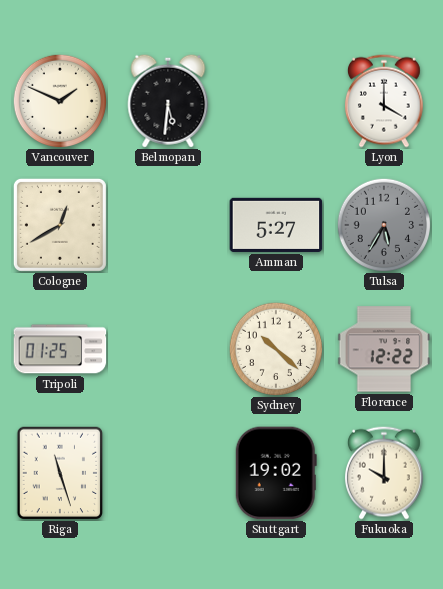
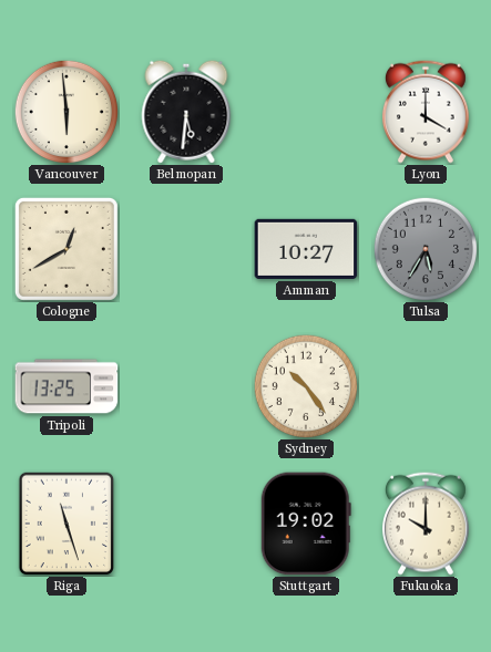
Vancouver: 1:49 -> 5:59
Amman: 5:27 -> 10:27
Tripoli: 01:25 -> 13:25
Sydney: 10:22 -> 10:24
Florence: 12:22 -> none
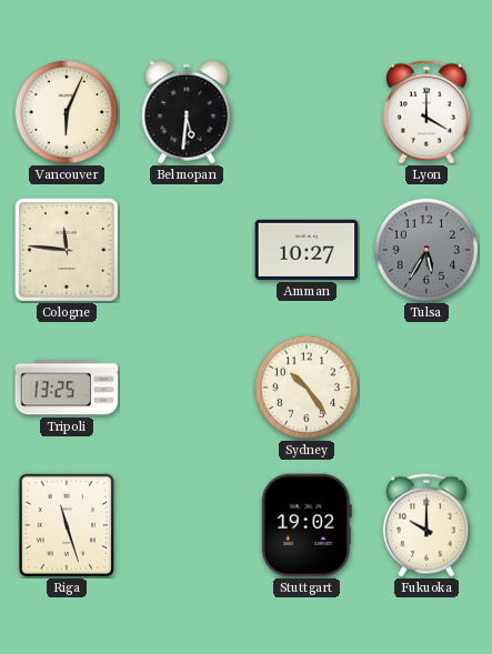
Vancouver: 5:59 -> 6:04
Cologne: 12:40 -> 11:46
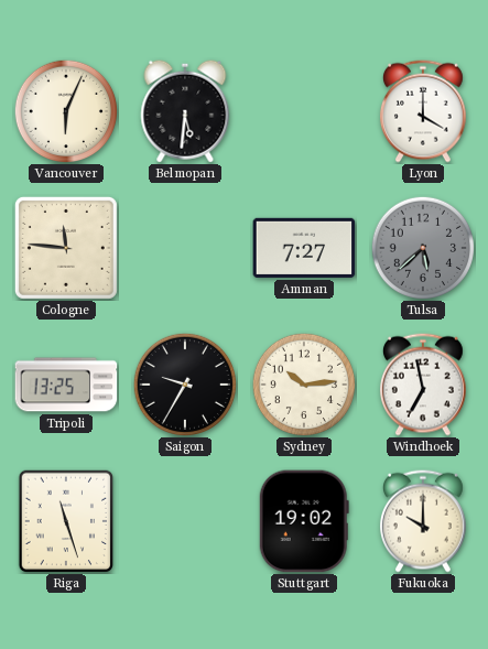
Amman: 10:27 -> 7:27
Tulsa: 5:35 -> 5:38
Saigon: none -> 9:35
Sydney: 10:24 -> 10:14
Windhoek: none -> 6:58
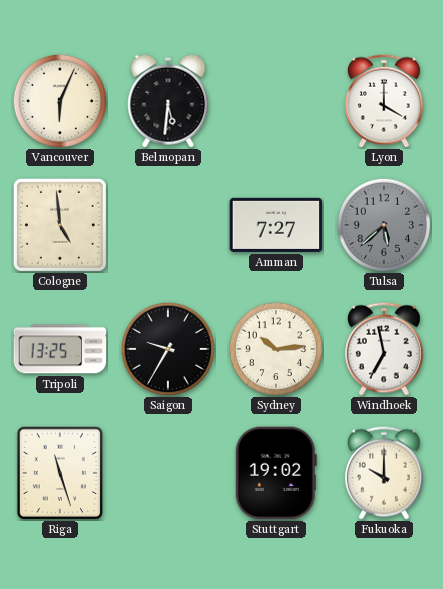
Cologne: 11:46 -> 4:59
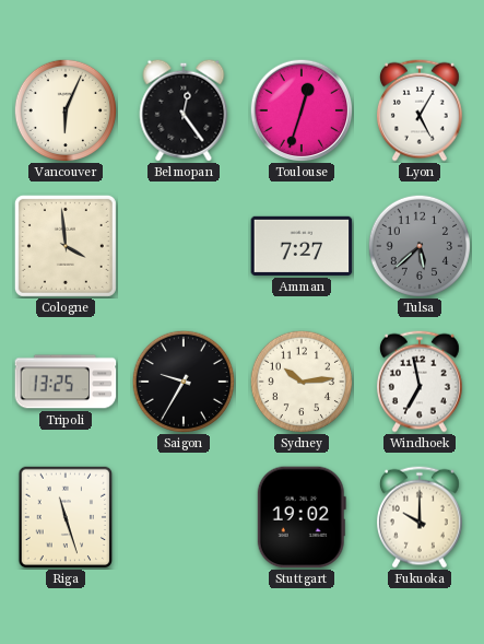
Belmopan: 5:31 -> 12:24
Toulouse: none -> 12:33
Lyon: 4:00 -> 5:05
Cologne: 4:59 -> 3:59
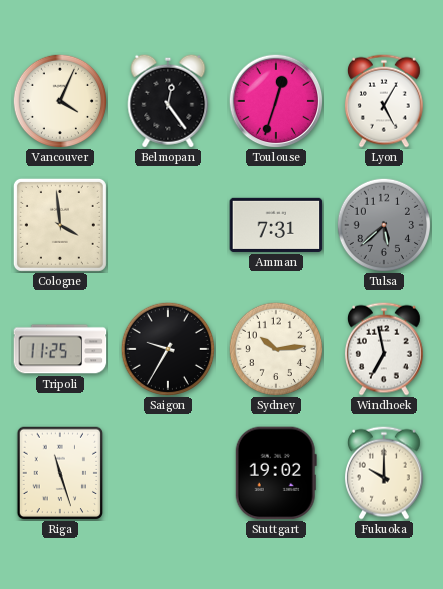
Vancouver: 6:04 -> 4:04
Amman: 7:27 -> 7:31
Tripoli: 13:25 -> 11:25
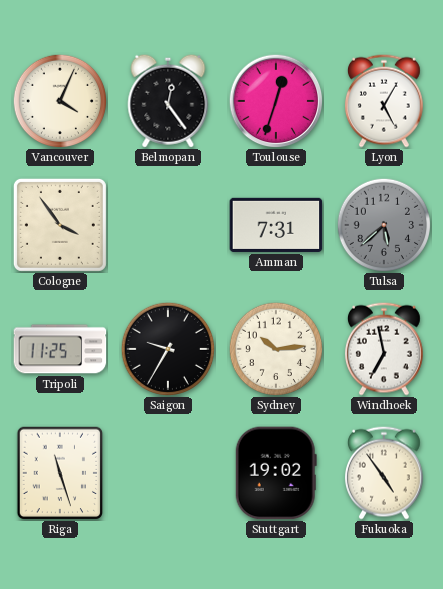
Cologne: 3:59 -> 3:54
Fukuoka: 10:00 -> 4:54
